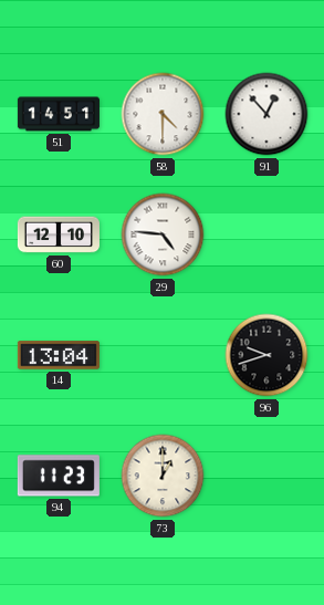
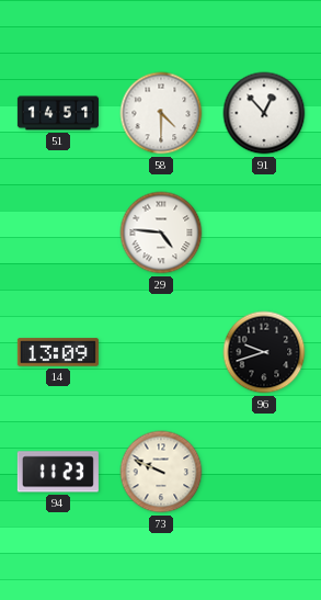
60: 12:10 -> none
14: 13:04 -> 13:09
73: 1:00 -> 9:49
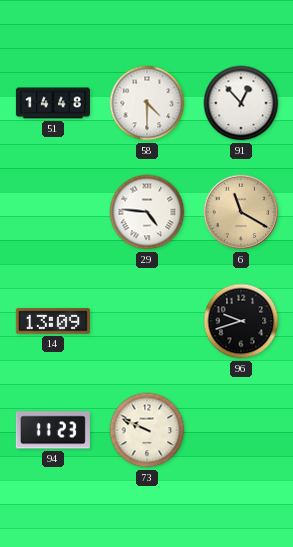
51: 14:51 -> 14:48
6: none -> 11:20
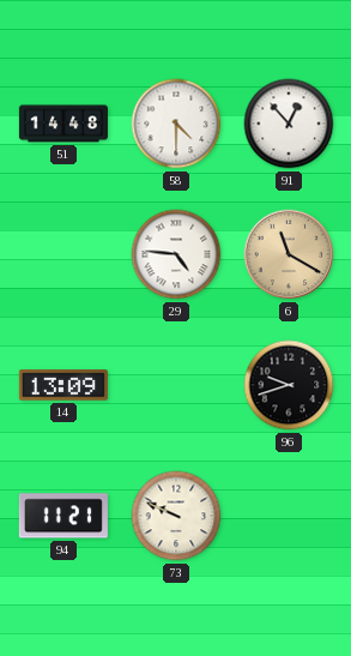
94: 11:23 -> 11:21
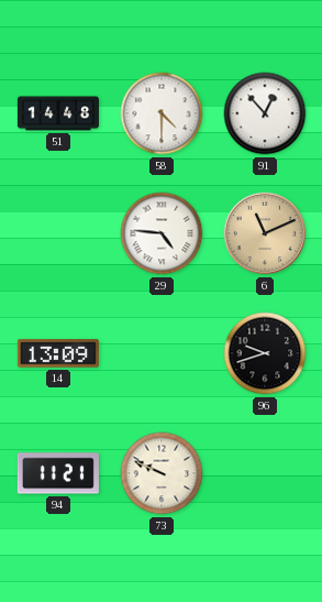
6: 11:20 -> 11:11
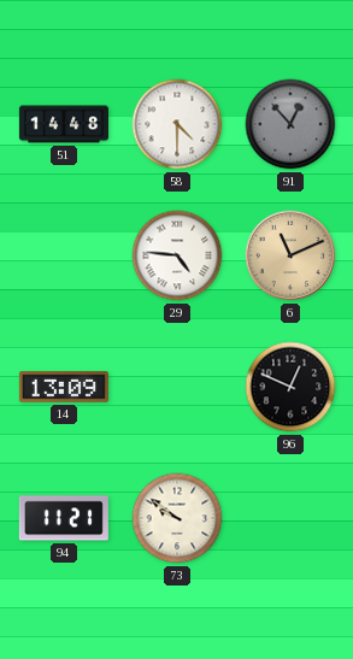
91 dial: white -> grey
96: 9:42 -> 12:49
73: 9:49 -> 9:51
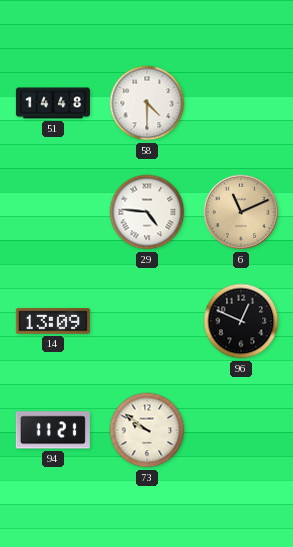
91: 12:53 -> none
